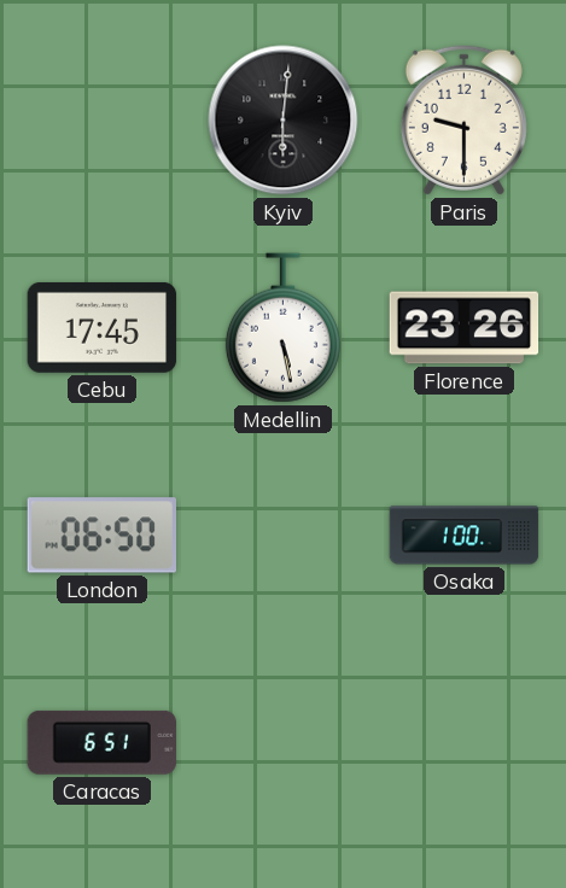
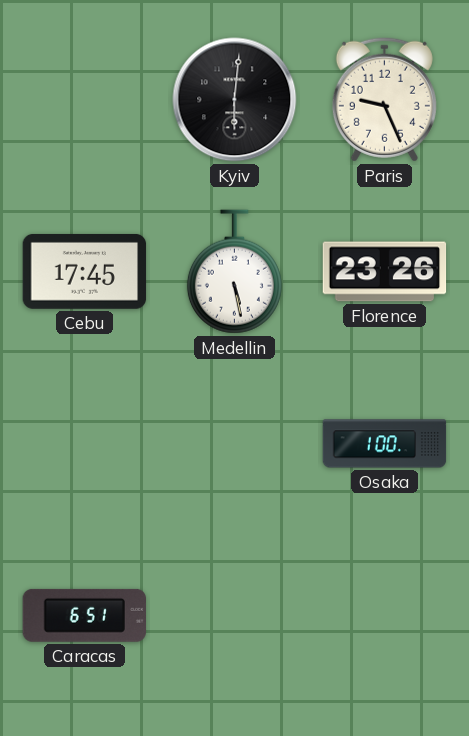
Paris: 9:30 -> 9:26
London: 06:50 -> none
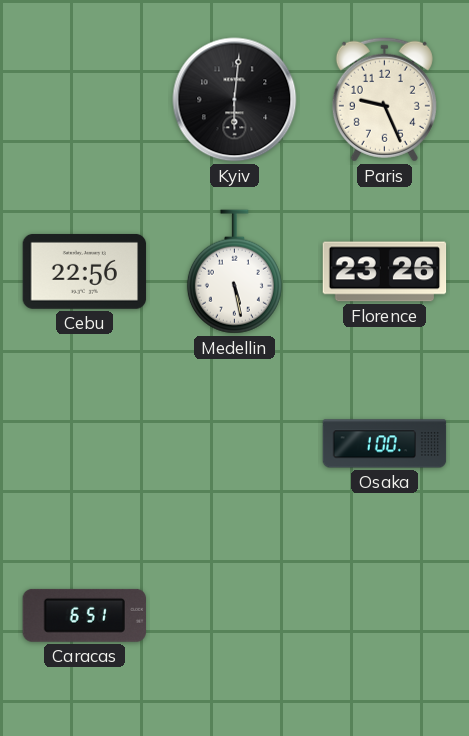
Cebu: 17:45 -> 22:56
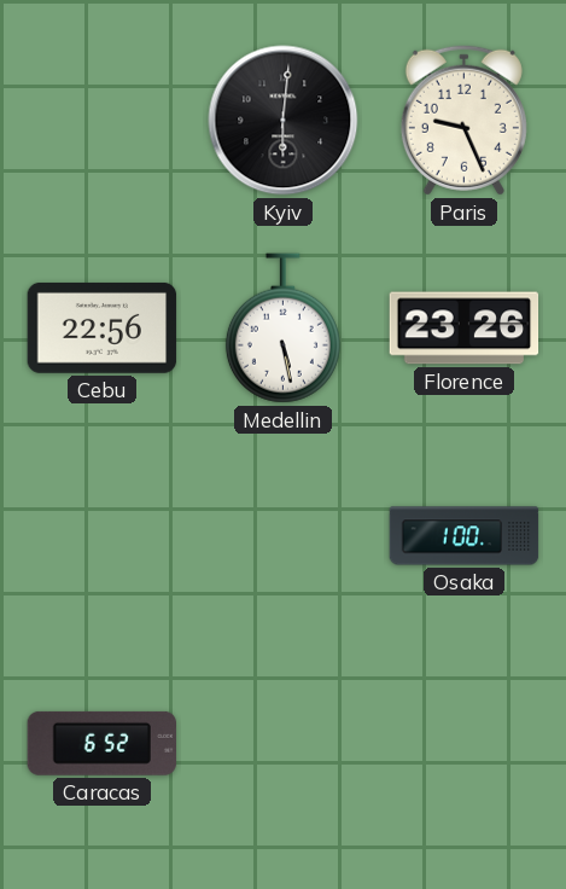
Caracas: 6:51 -> 6:52
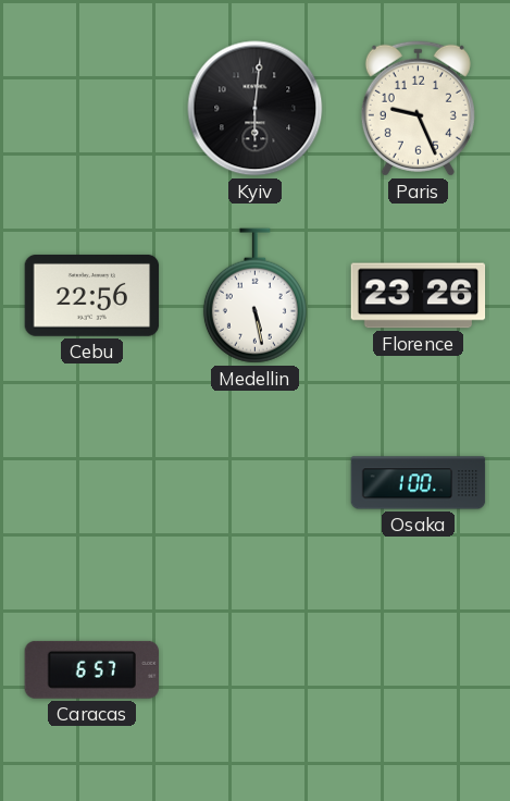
Caracas: 6:52 -> 6:57
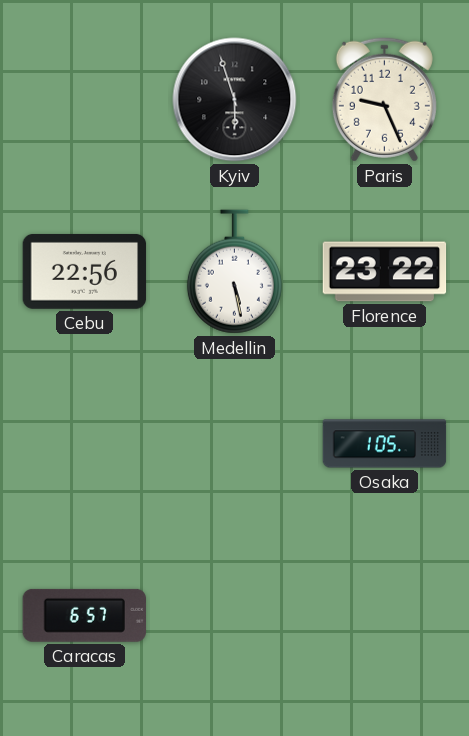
Kyiv: 6:01 -> 5:57
Florence: 23:26 -> 23:22
Osaka: 1:00 -> 1:05
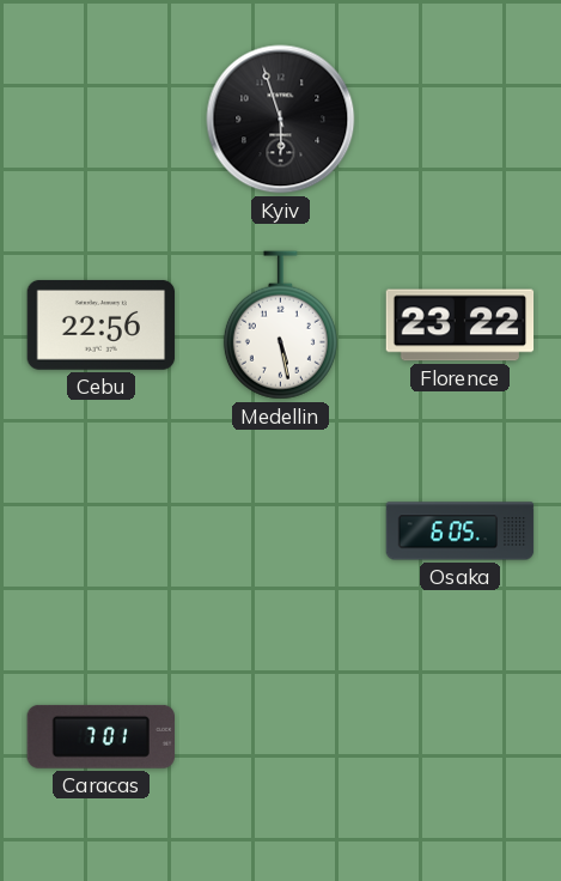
Paris: 9:26 -> none
Osaka: 1:05 -> 6:05
Caracas: 6:57 -> 7:01
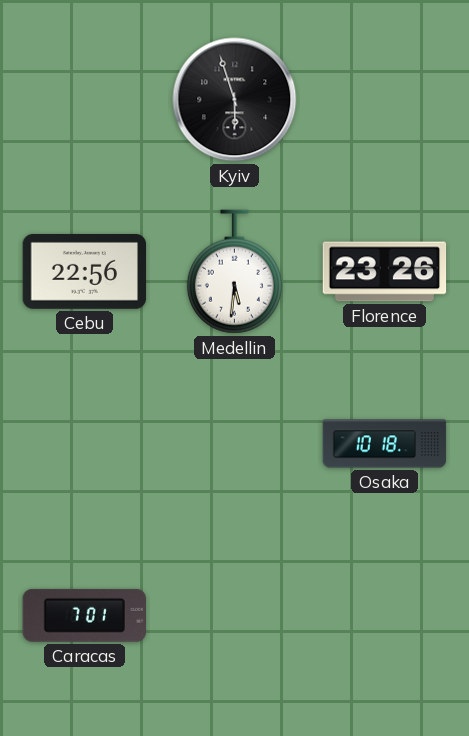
Medellin: 5:28 -> 5:31
Florence: 23:22 -> 23:26
Osaka: 6:05 -> 10:18
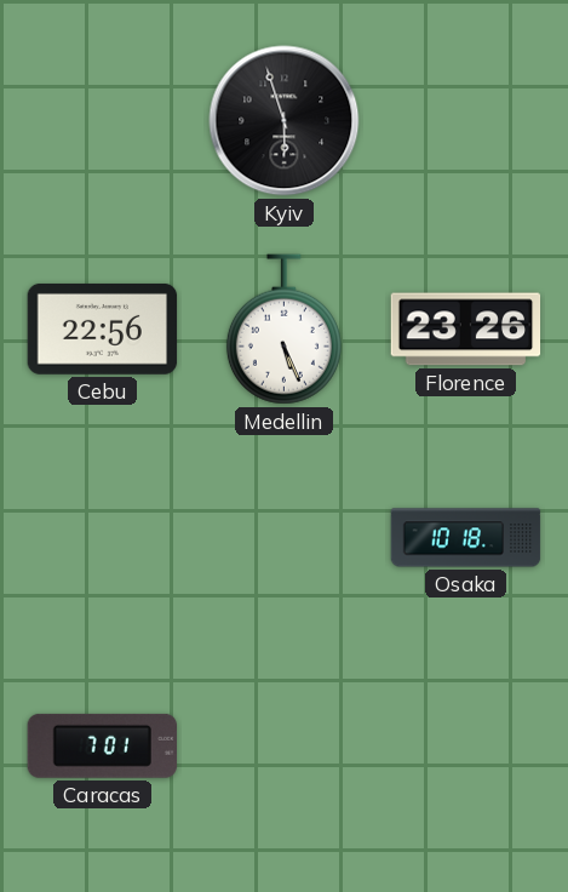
Medellin: 5:31 -> 5:26
